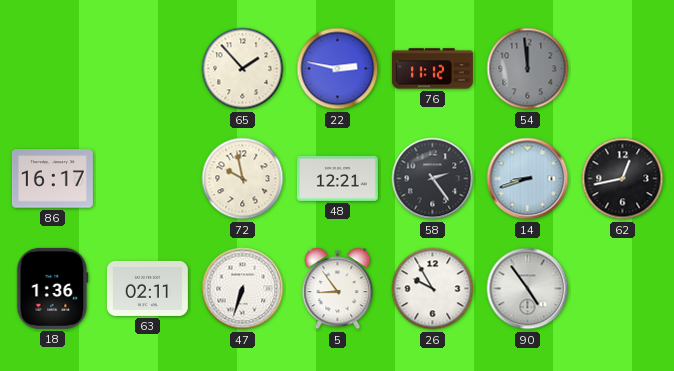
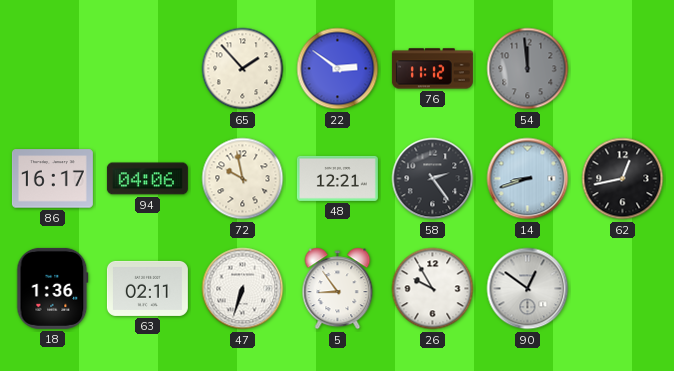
22: 2:47 -> 2:51
94: none -> 04:06
90: 4:54 -> 12:51
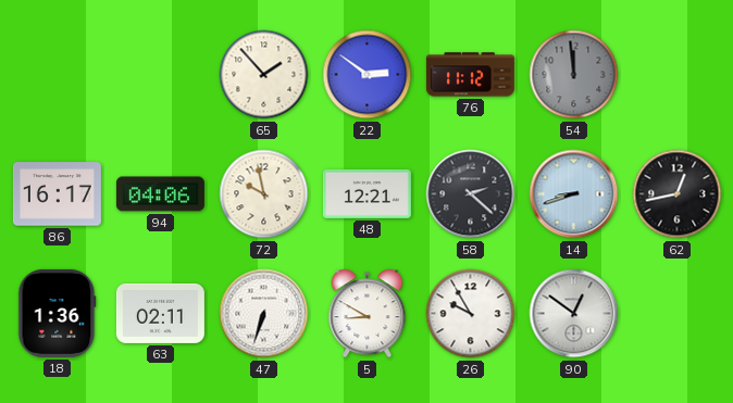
58: 2:24 -> 2:22
5: 8:54 -> 8:50
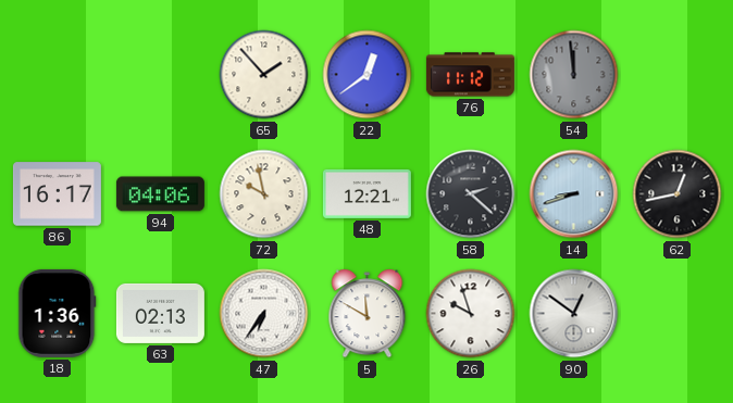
22: 2:51 -> 12:39
63: 02:11 -> 02:13
47: 6:33 -> 6:36
5: 8:50 -> 11:50
26: 9:55 -> 9:57
